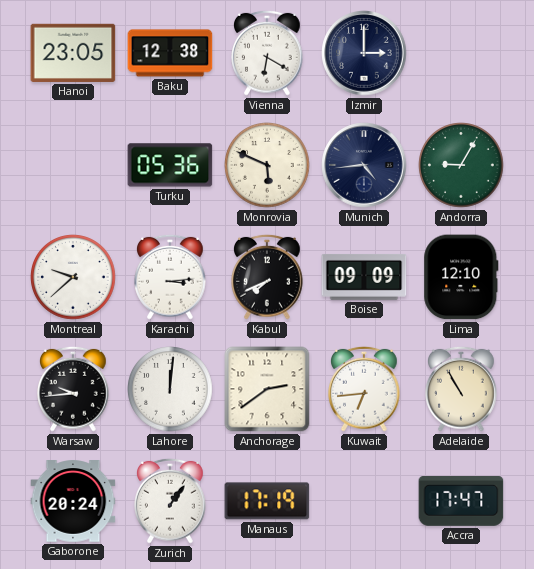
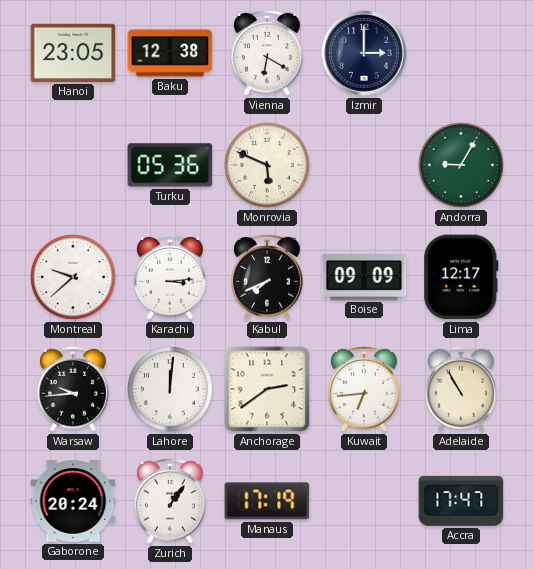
Munich: 4:44 -> none
Lima: 12:10 -> 12:17
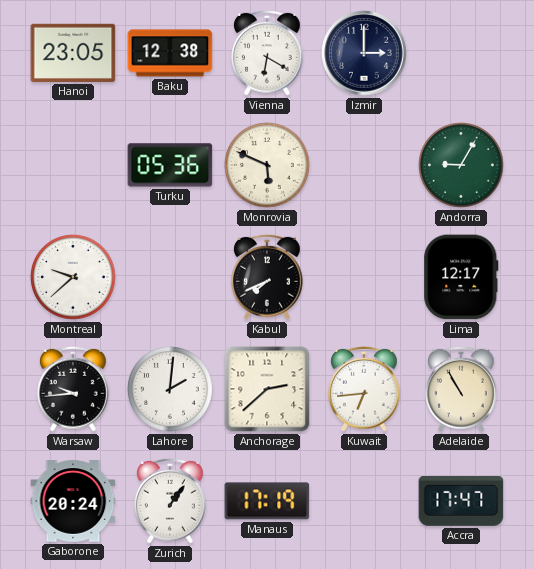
Karachi: 3:14 -> none
Boise: 09:09 -> none
Lahore: 12:01 -> 2:01
Anchorage: 2:39 -> 2:38
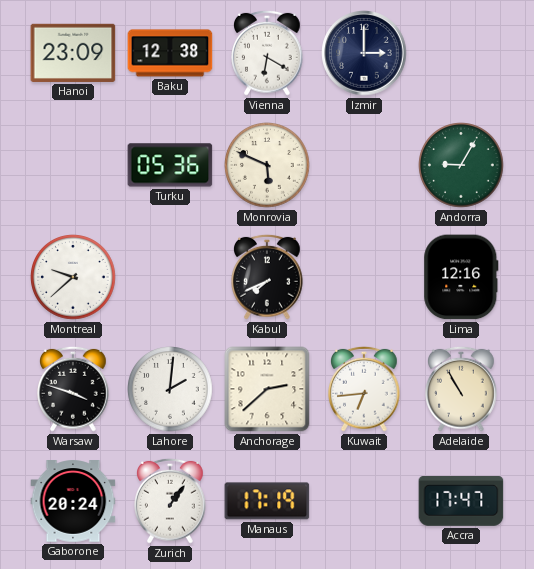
Hanoi: 23:05 -> 23:09
Lima: 12:17 -> 12:16
Warsaw: 9:44 -> 3:48
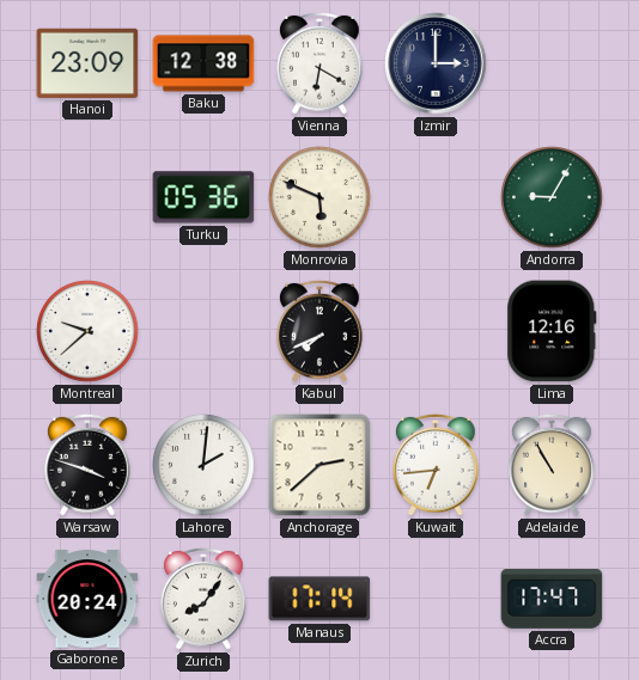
Zurich: 1:06 -> 8:06
Manaus: 17:19 -> 17:14
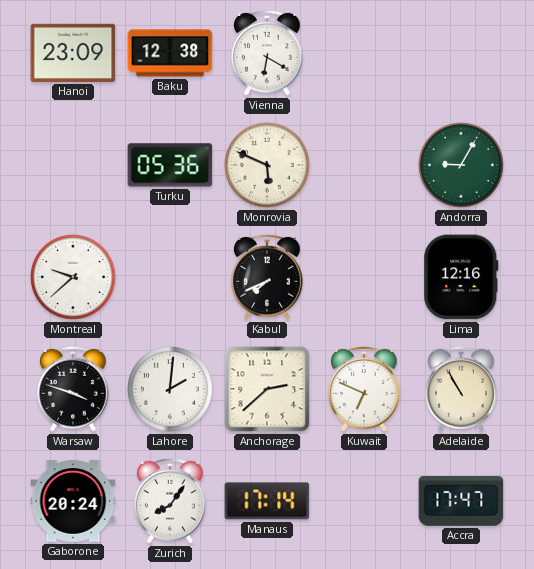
Izmir: 3:00 -> none
Kuwait: 6:44 -> 6:49
